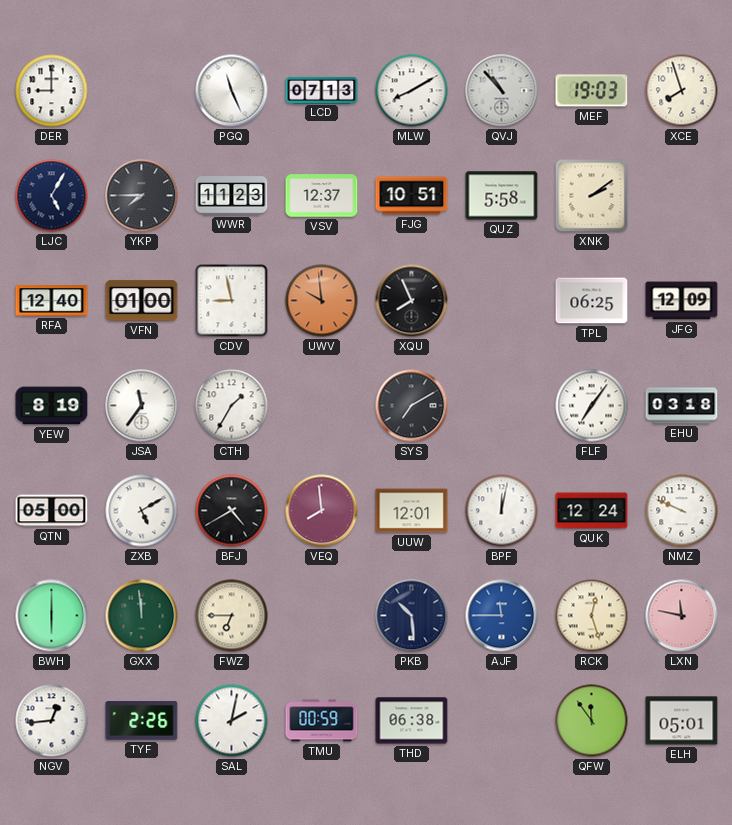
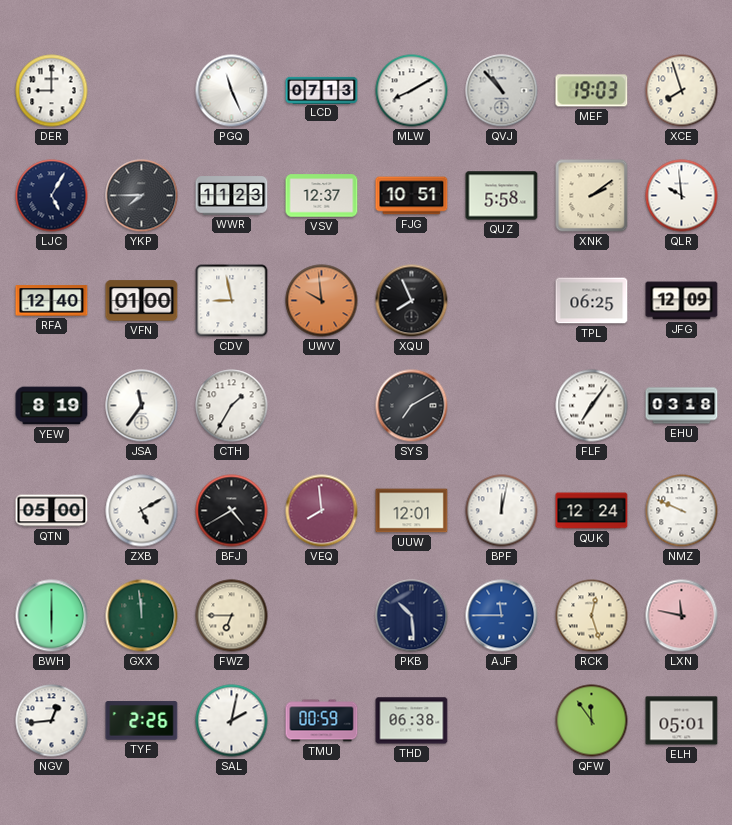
QLR: none -> 9:59
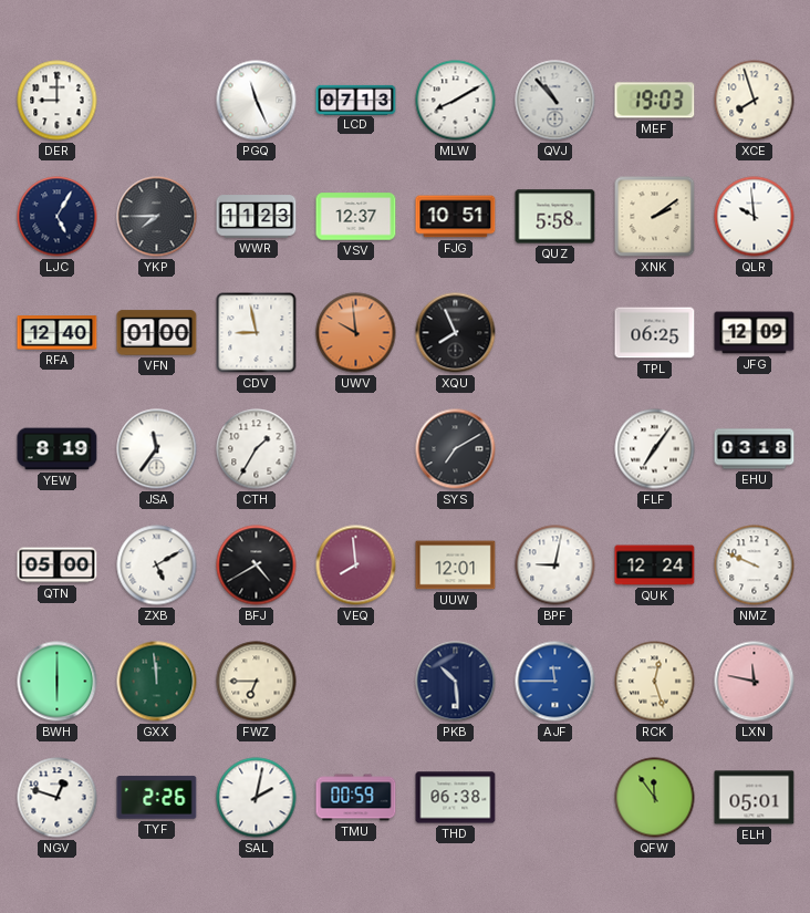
BPF: 12:02 -> 9:02
NGV: 12:44 -> 12:48
